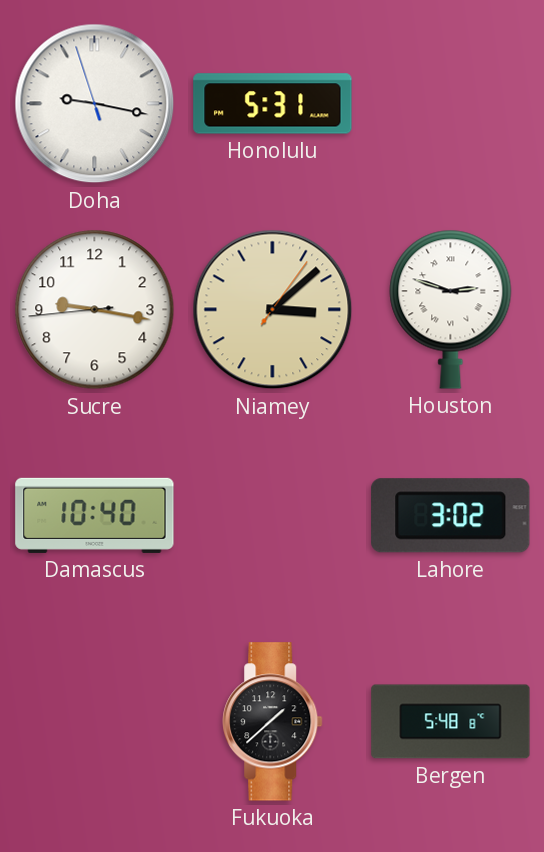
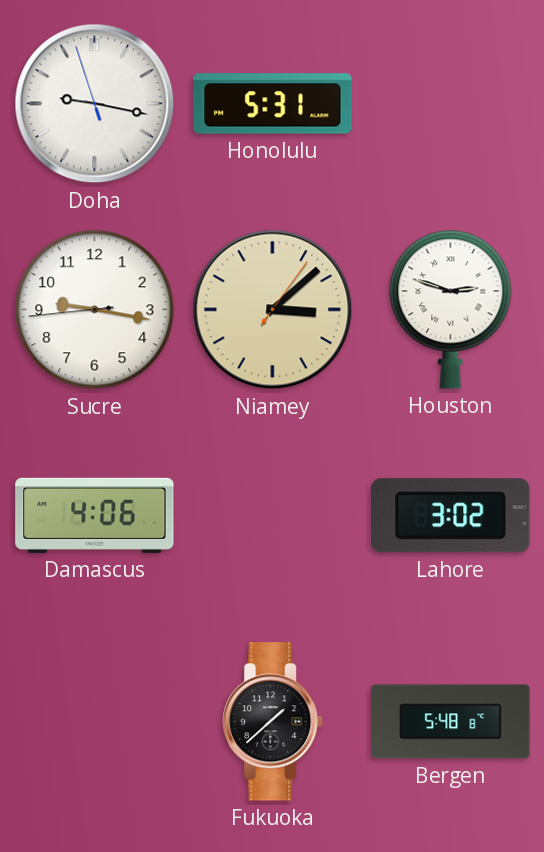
Damascus: 10:40 -> 4:06
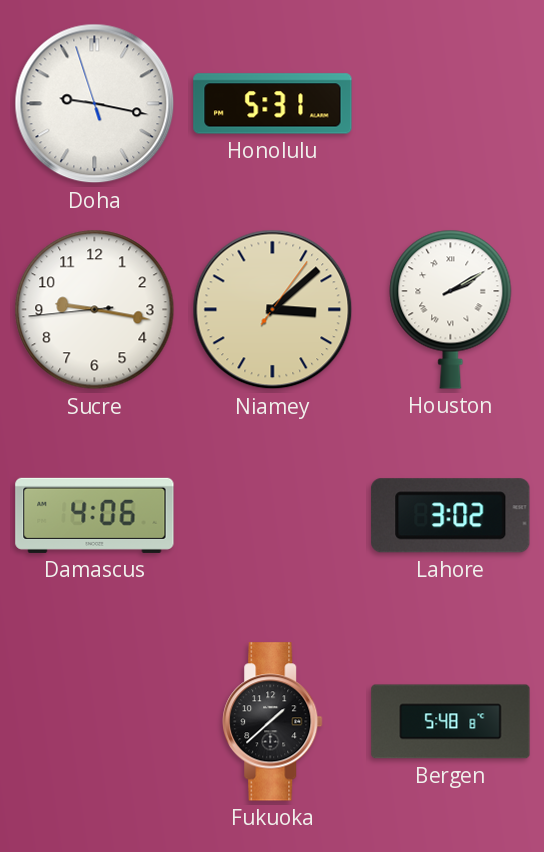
Houston: 2:48 -> 2:10
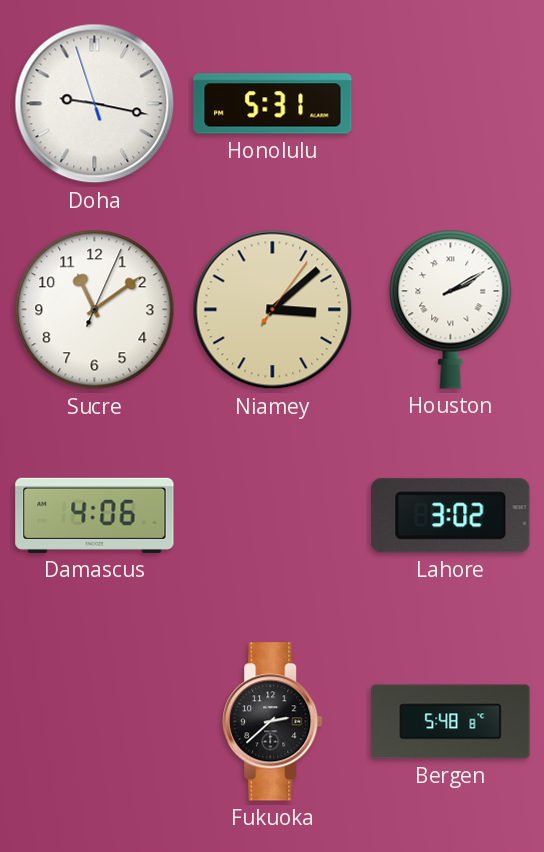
Sucre: 9:16 -> 11:09
Fukuoka: 1:38 -> 2:38
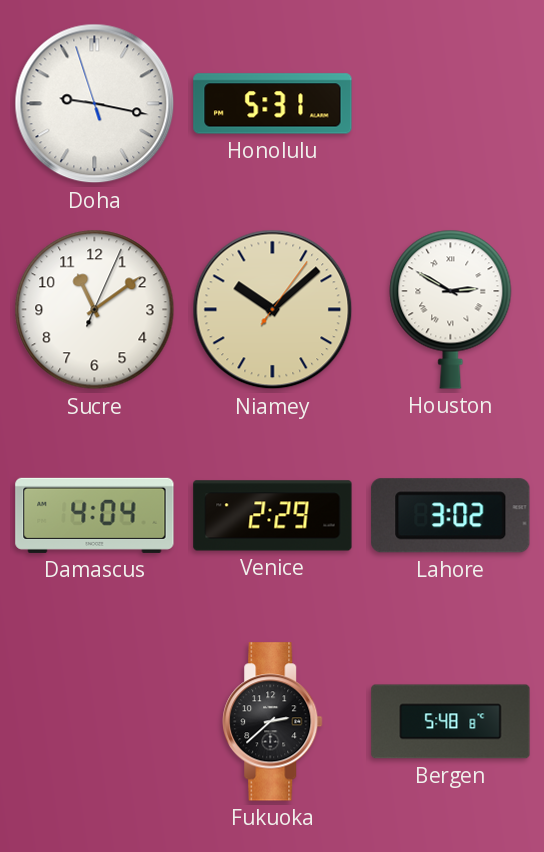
Niamey: 3:08 -> 10:08
Houston: 2:10 -> 2:50
Damascus: 4:06 -> 4:04
Venice: none -> 2:29
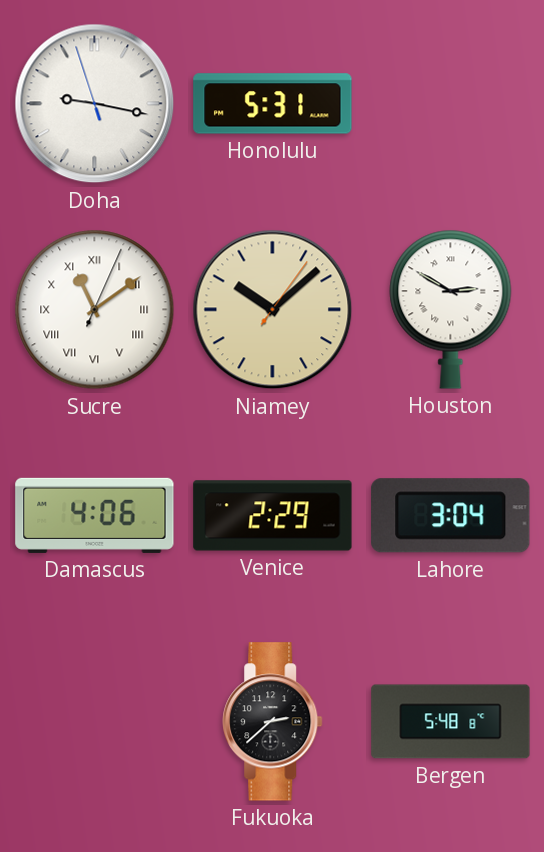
Sucre numerals: Arabic -> Roman
Damascus: 4:04 -> 4:06
Lahore: 3:02 -> 3:04
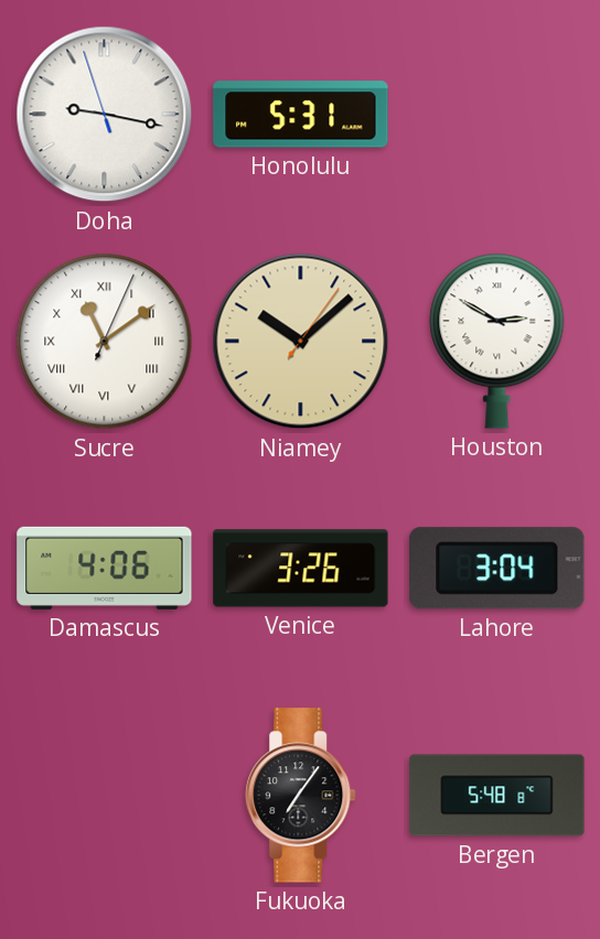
Venice: 2:29 -> 3:26
Fukuoka: 2:38 -> 7:06
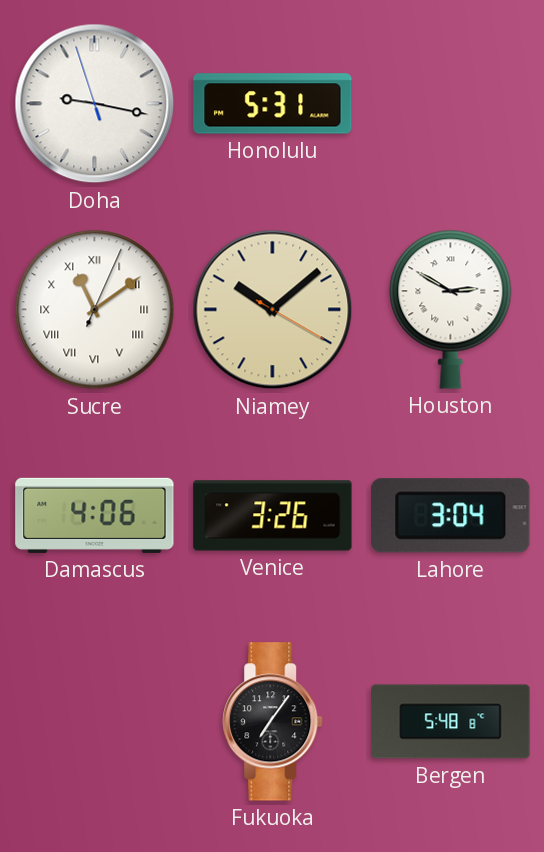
Niamey: 10:08:06 -> 10:08:20
